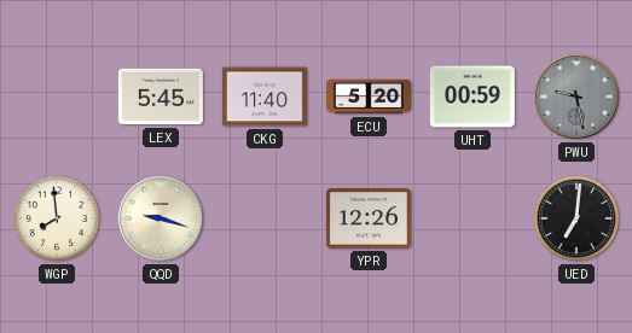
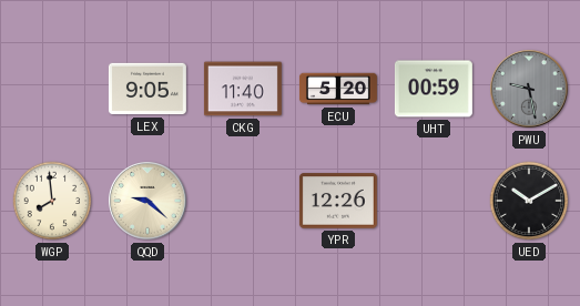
LEX: 5:45 -> 9:05
QQD: 9:18 -> 9:22
UED: 7:01 -> 10:10
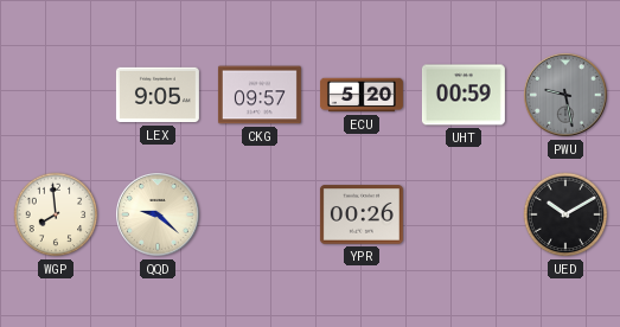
CKG: 11:40 -> 09:57
YPR: 12:26 -> 00:26
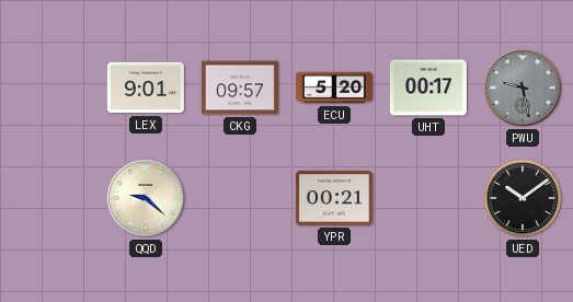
LEX: 9:05 -> 9:01
UHT: 00:59 -> 00:17
WGP: 7:59 -> none
YPR: 00:26 -> 00:21
UED: 10:10 -> 10:09
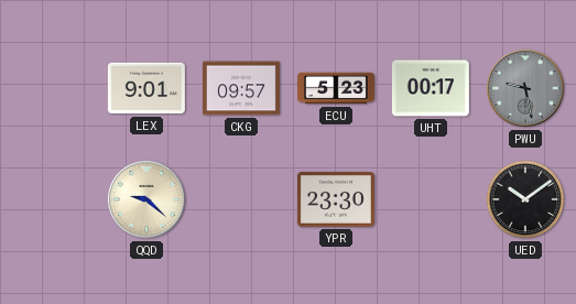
ECU: 5:20 -> 5:23
YPR: 00:21 -> 23:30
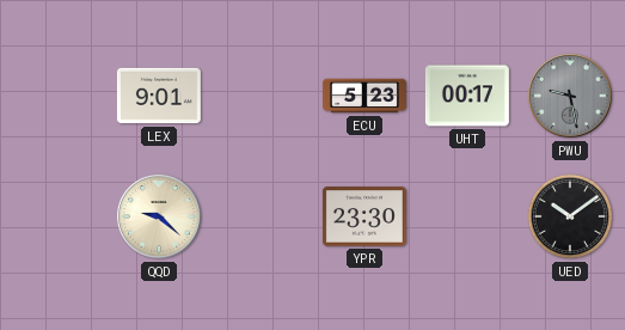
CKG: 09:57 -> none
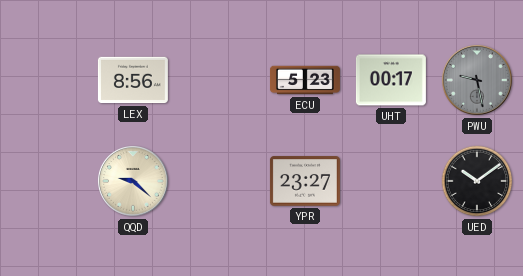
LEX: 9:01 -> 8:56
YPR: 23:30 -> 23:27
